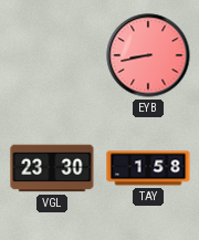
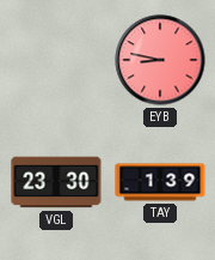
EYB: 8:43 -> 8:47
TAY: 1:58 -> 1:39
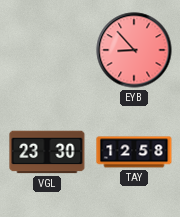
EYB: 8:47 -> 8:53
TAY: 1:39 -> 12:58
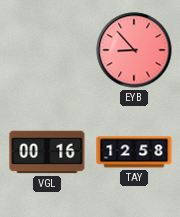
VGL: 23:30 -> 00:16
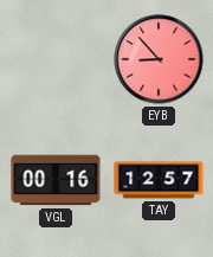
TAY: 12:58 -> 12:57
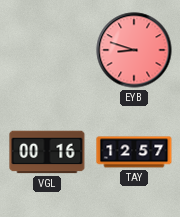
EYB: 8:53 -> 8:48
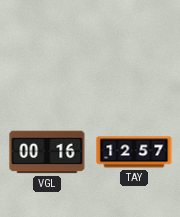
EYB: 8:48 -> none
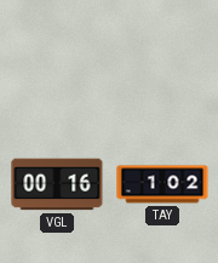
TAY: 12:57 -> 1:02
